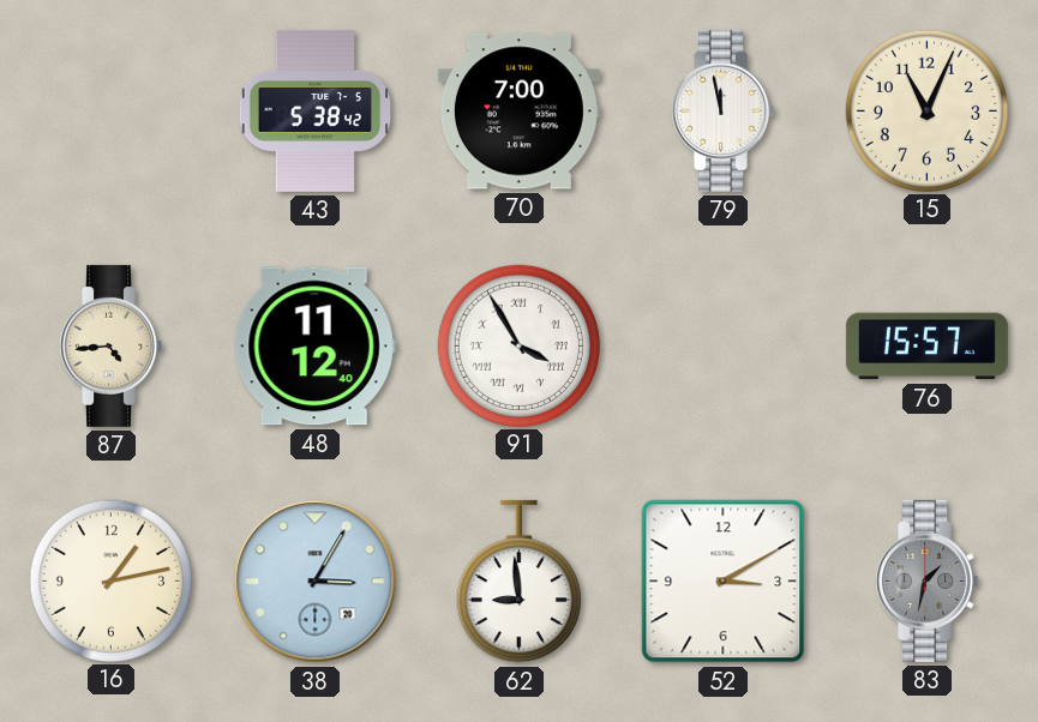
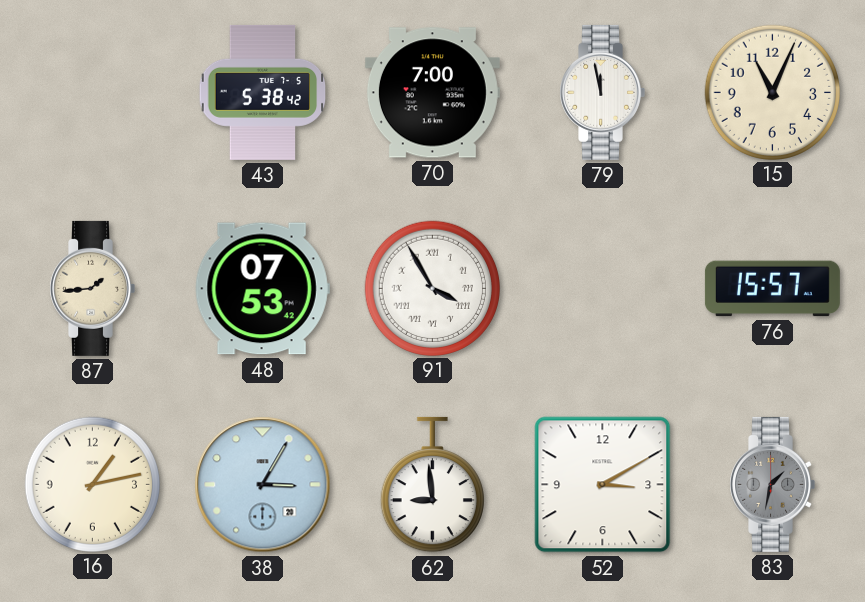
87: 4:44 -> 1:44
48: 11:12 -> 07:53
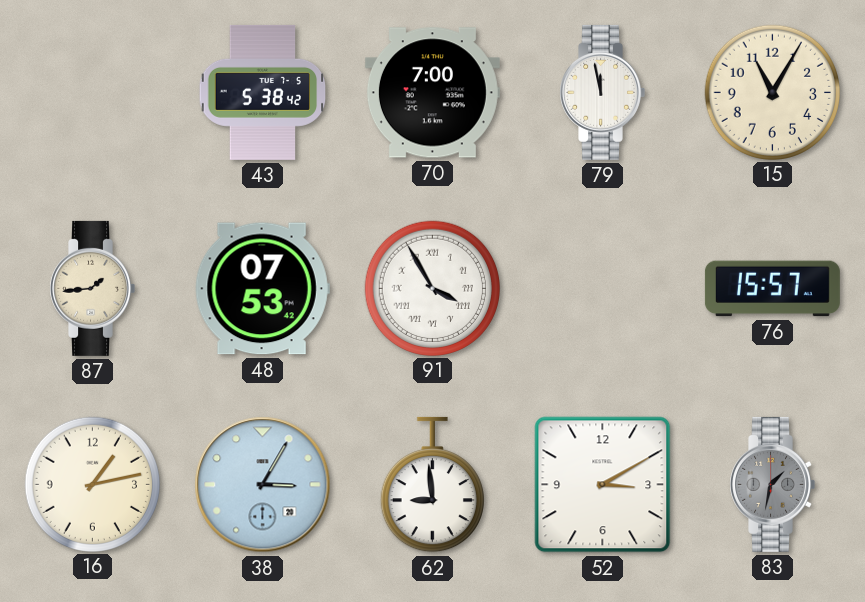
15: 11:04 -> 11:05
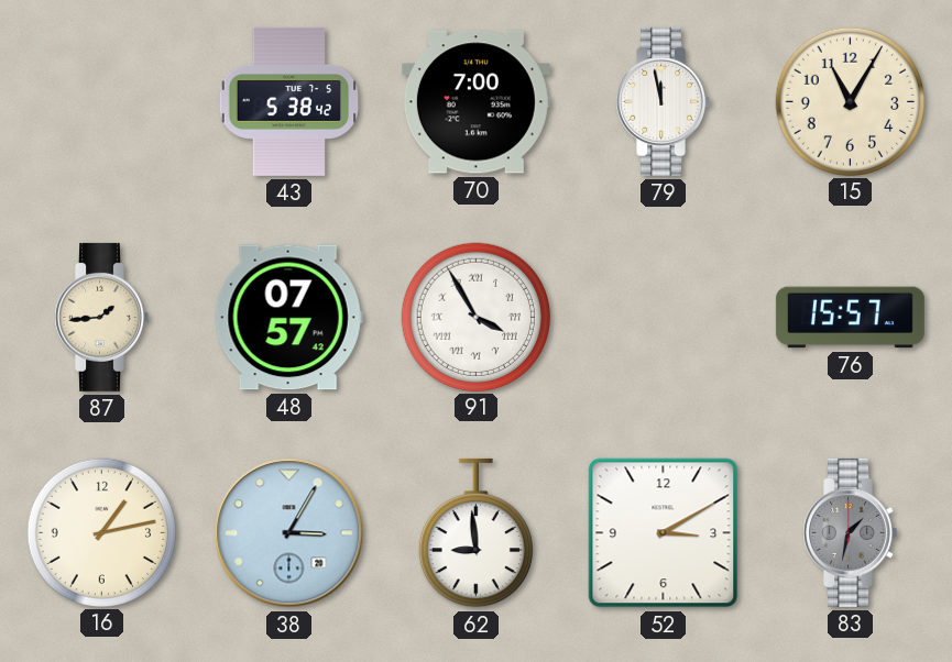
48: 07:53 -> 07:57
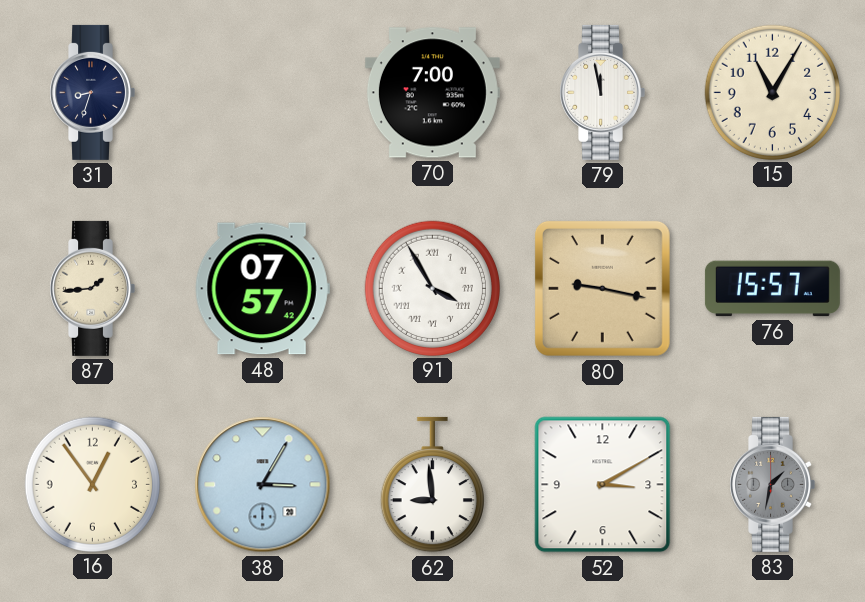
31: none -> 8:33
43: 5:38 -> none
80: none -> 9:17
16: 1:13 -> 12:54
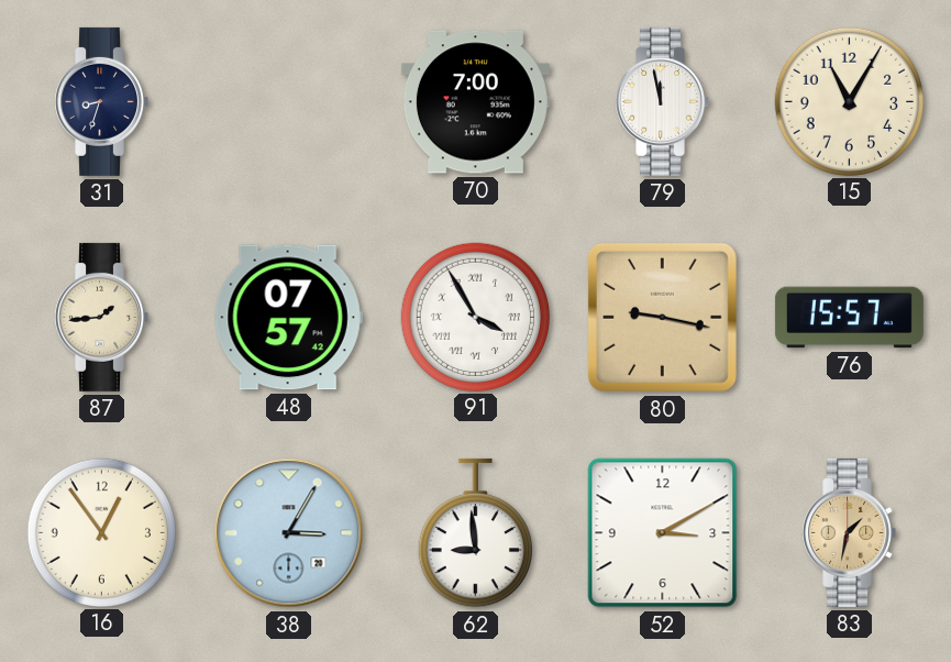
83 dial: grey -> champagne
